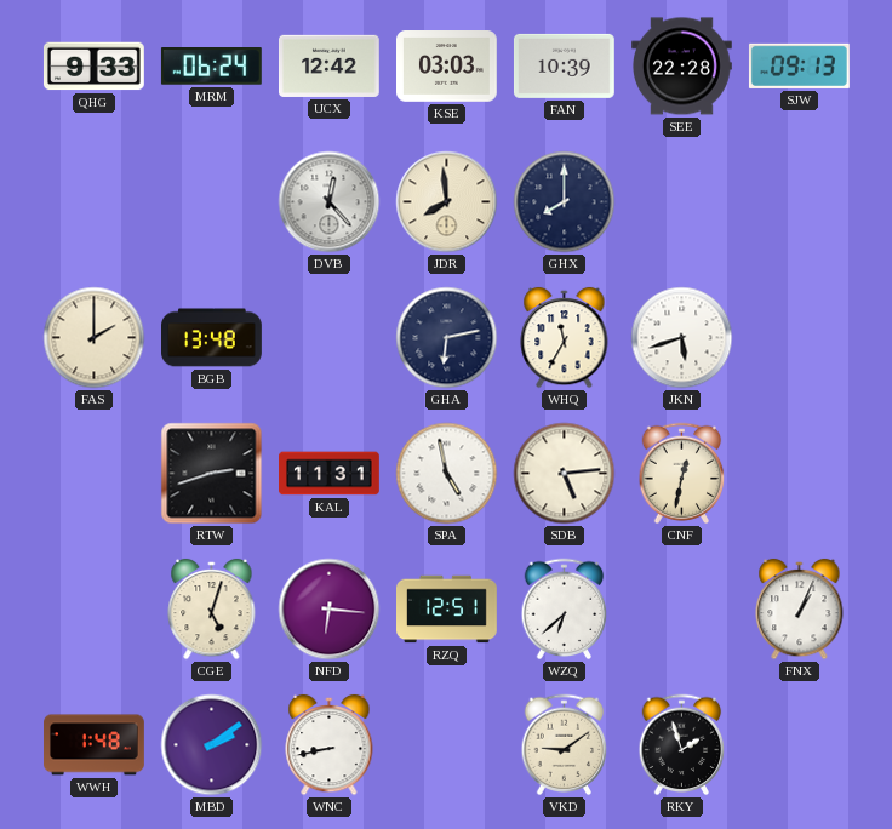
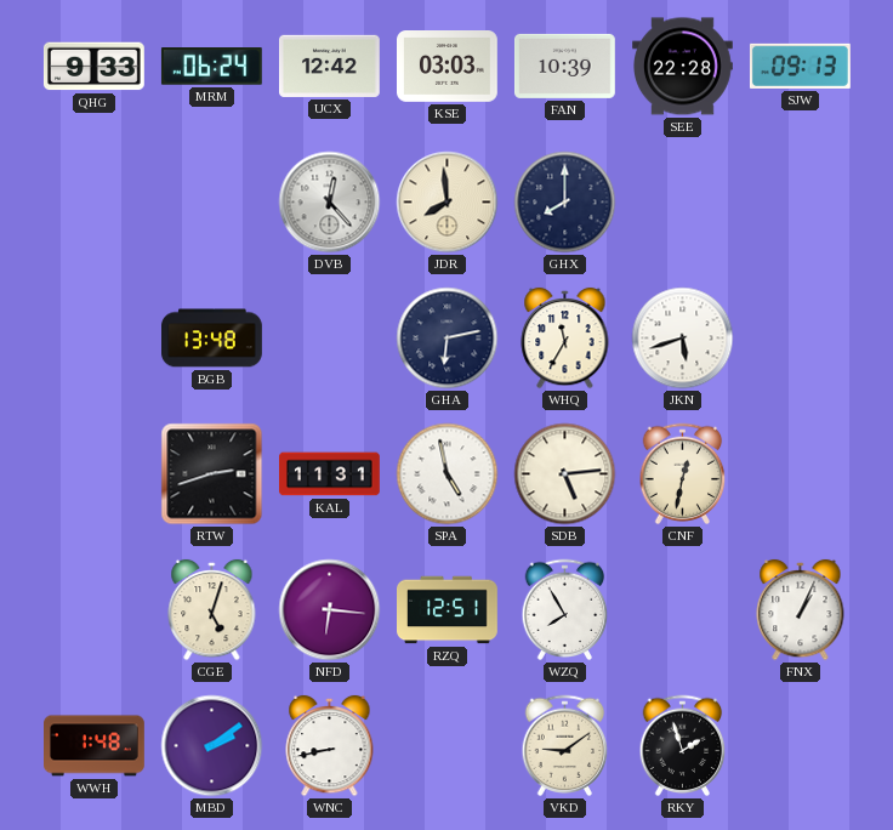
FAS: 2:00 -> none
WZQ: 6:38 -> 7:55
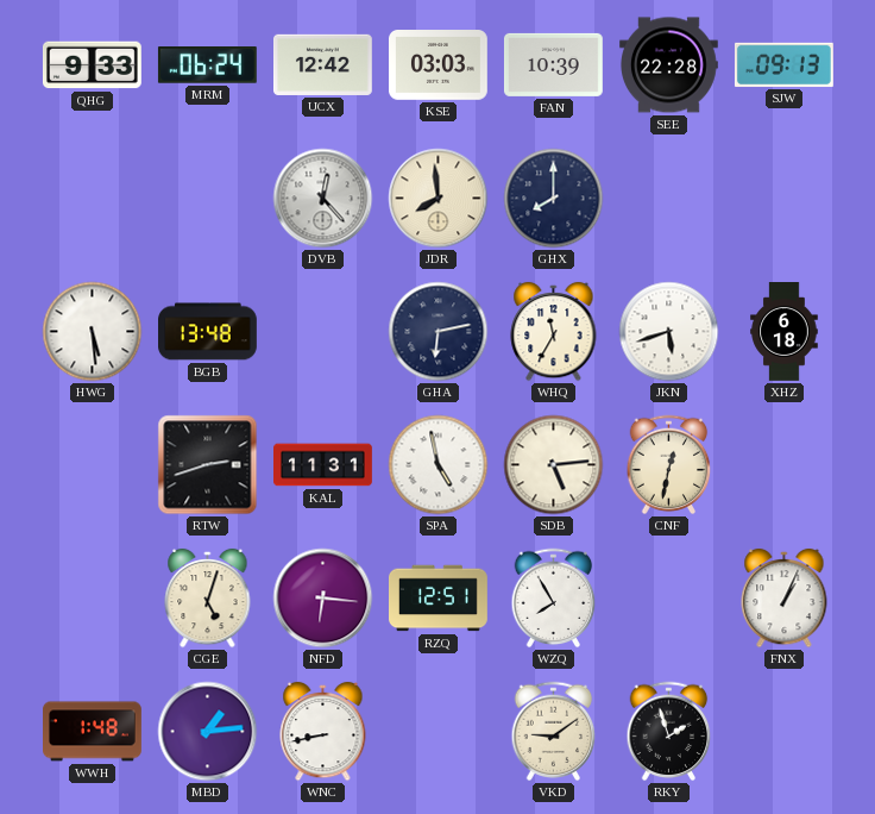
HWG: none -> 5:29
XHZ: none -> 6:18
MBD: 2:09 -> 1:14
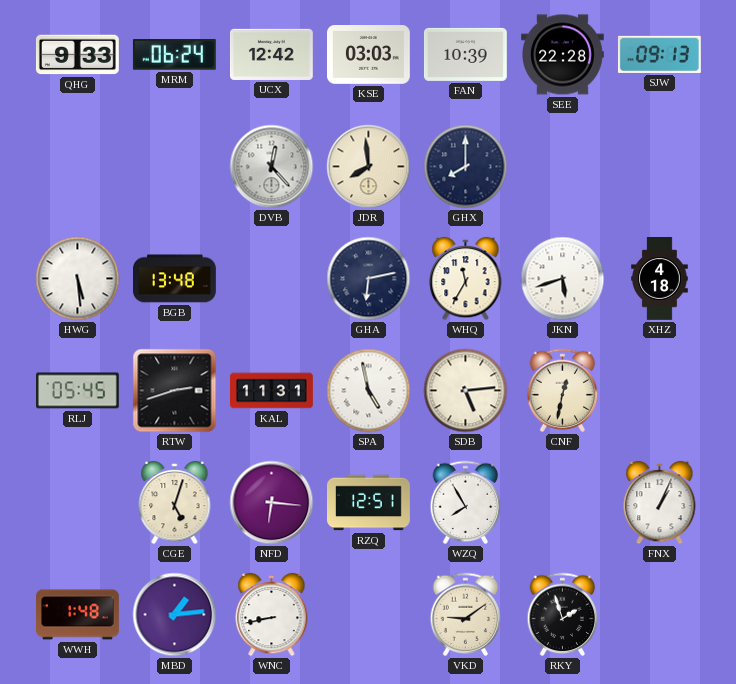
XHZ: 6:18 -> 4:18
RLJ: none -> 05:45
